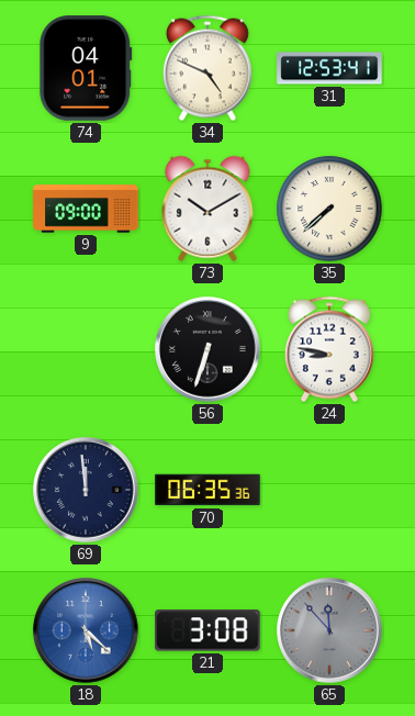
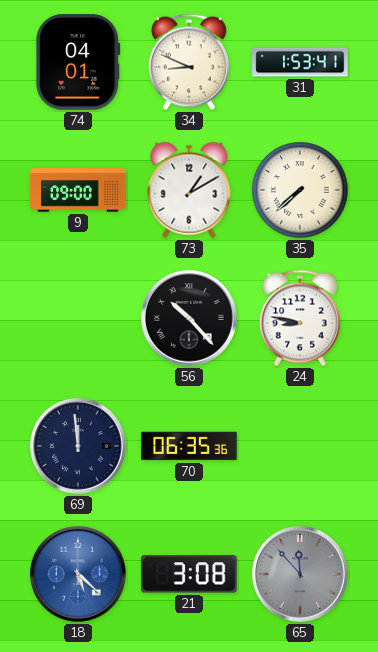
34: 4:49 -> 8:49
31: 12:53 -> 1:53
73: 10:10 -> 1:10
56: 6:33 -> 10:23
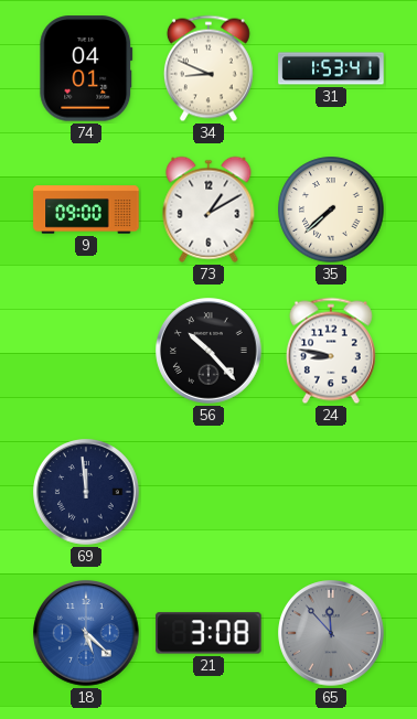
70: 06:35 -> none
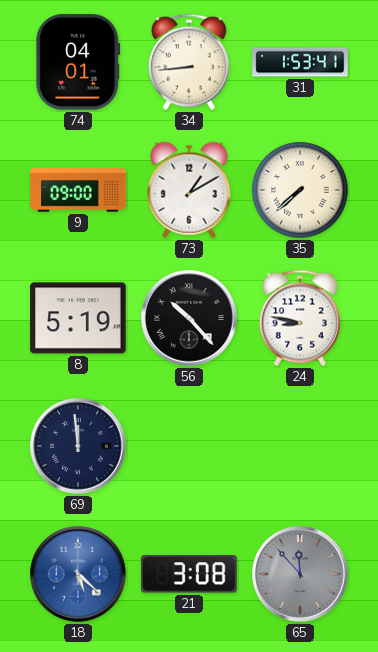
34: 8:49 -> 8:44
8: none -> 5:19
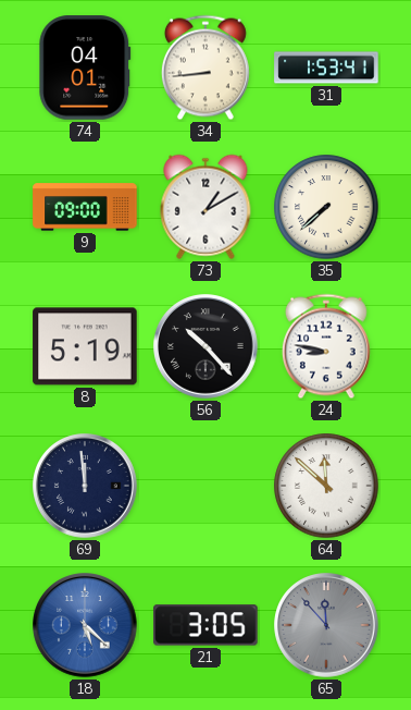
64: none -> 11:52
21: 3:08 -> 3:05
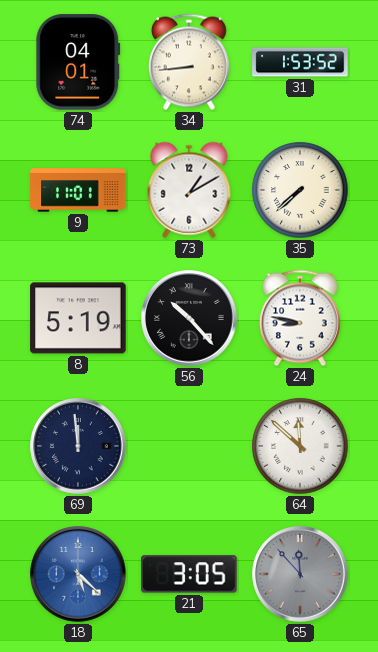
31: 1:53:41 -> 1:53:52
9: 09:00 -> 11:01
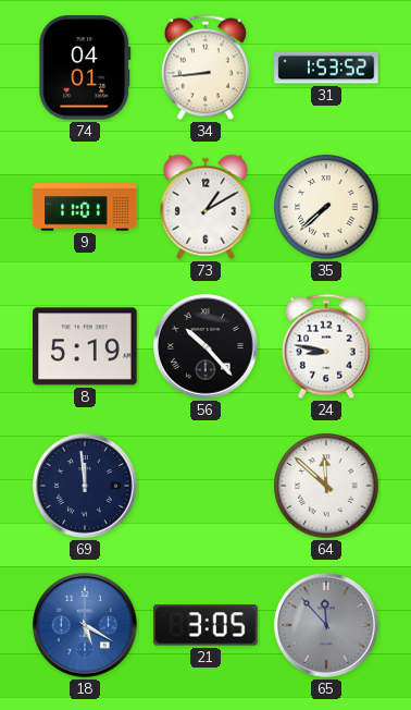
18: 5:22 -> 5:20
